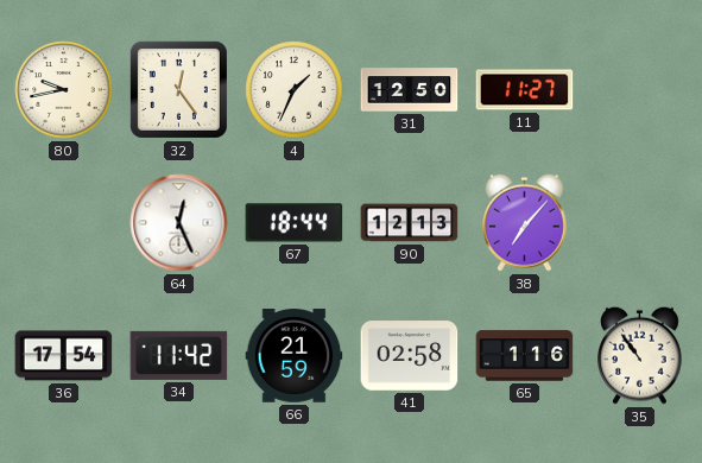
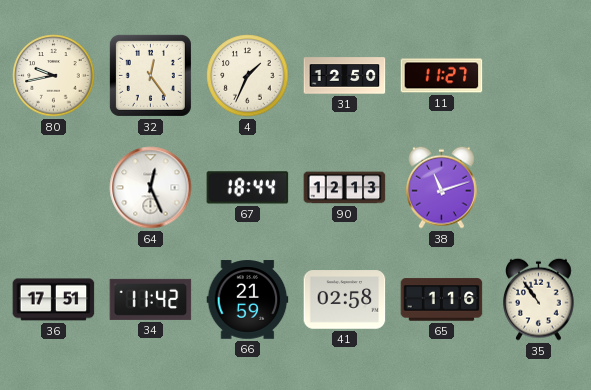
38: 7:07 -> 11:12
36: 17:54 -> 17:51
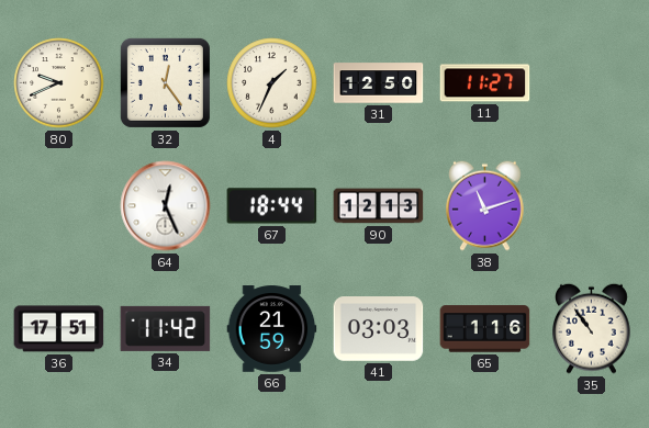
80: 9:43 -> 9:41
41: 02:58 -> 03:03
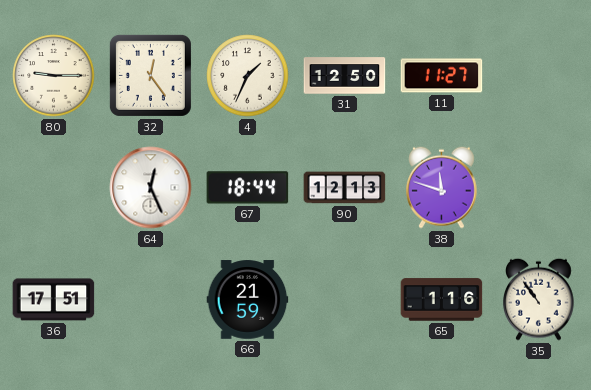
80: 9:41 -> 9:15
38: 11:12 -> 11:48
34: 11:42 -> none
41: 03:03 -> none
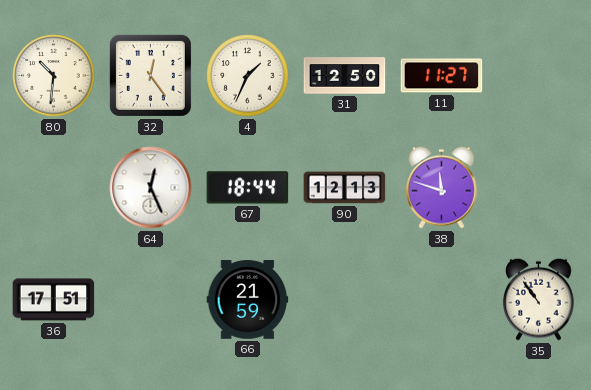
80: 9:15 -> 10:31
65: 1:16 -> none
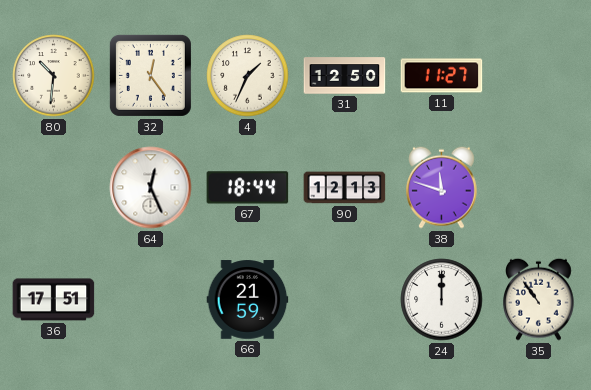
24: none -> 12:00
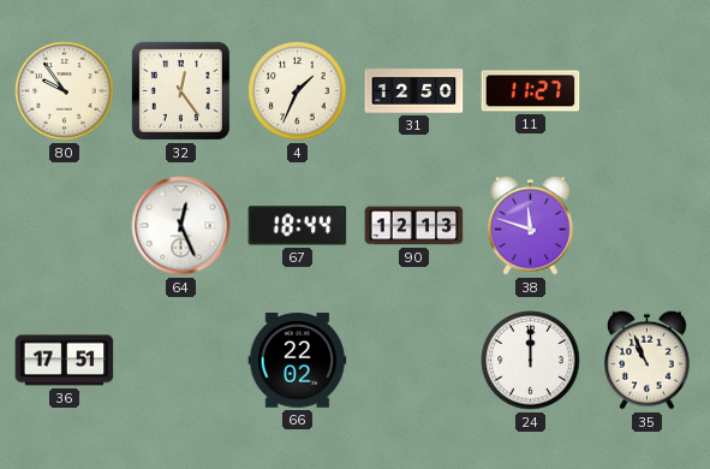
80: 10:31 -> 9:54
66: 21:59 -> 22:02
35: 10:54 -> 10:56
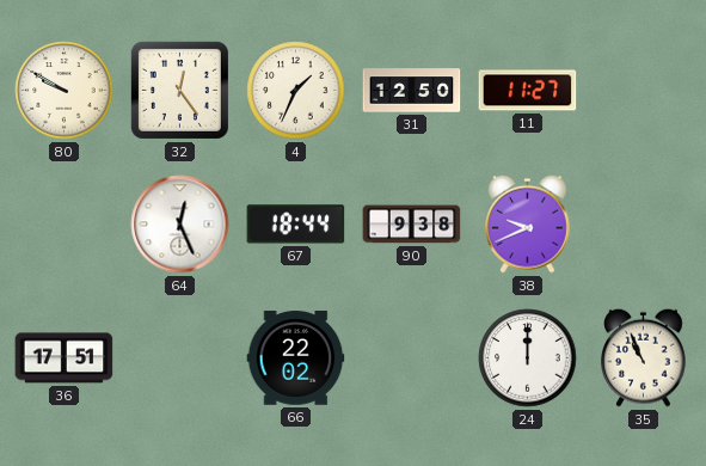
80: 9:54 -> 9:50
90: 12:13 -> 9:38
38: 11:48 -> 9:41
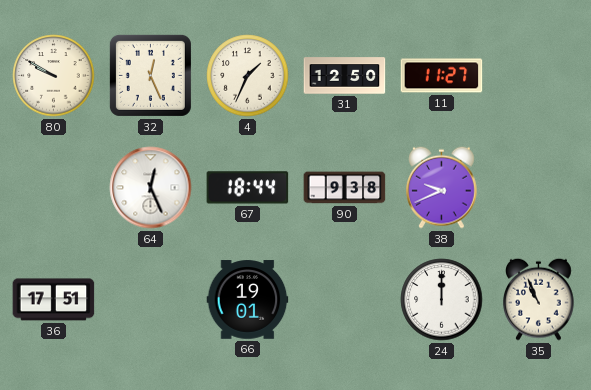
32: 12:24 -> 12:26
66: 22:02 -> 19:01
